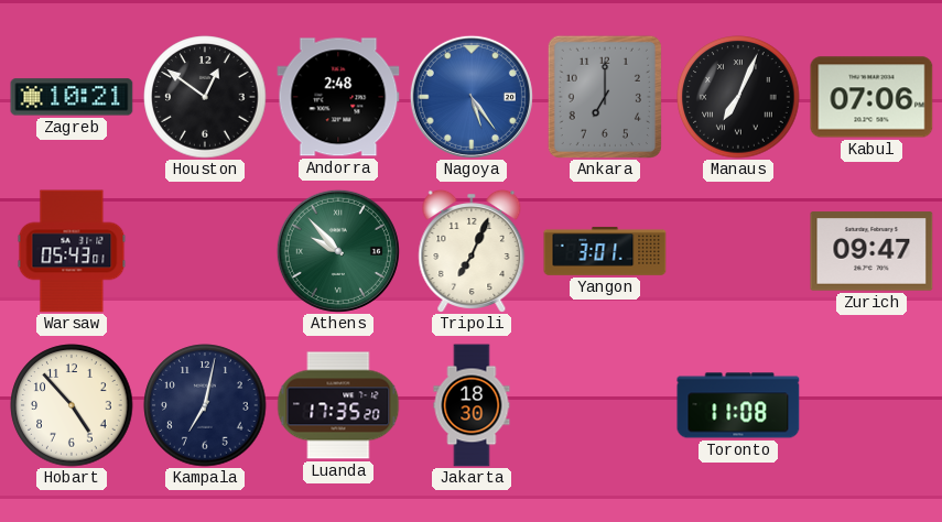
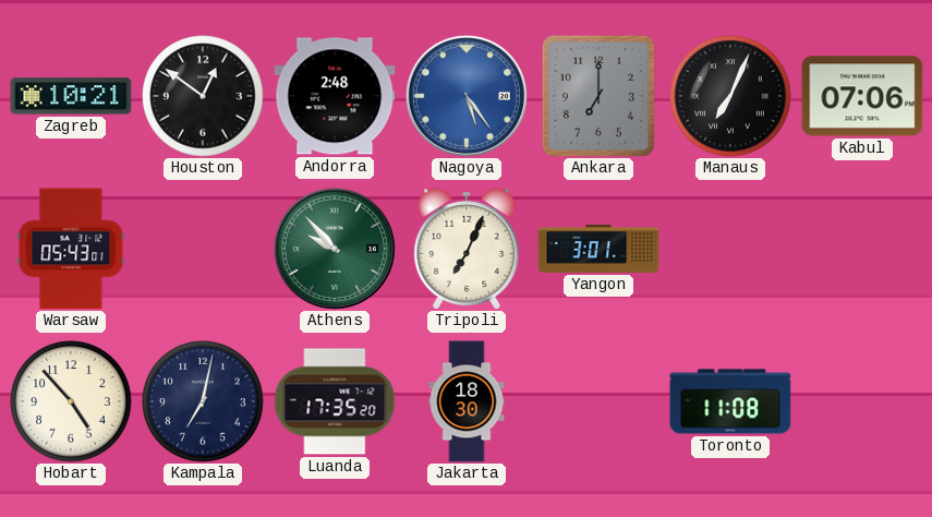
Zurich: 09:47 -> none
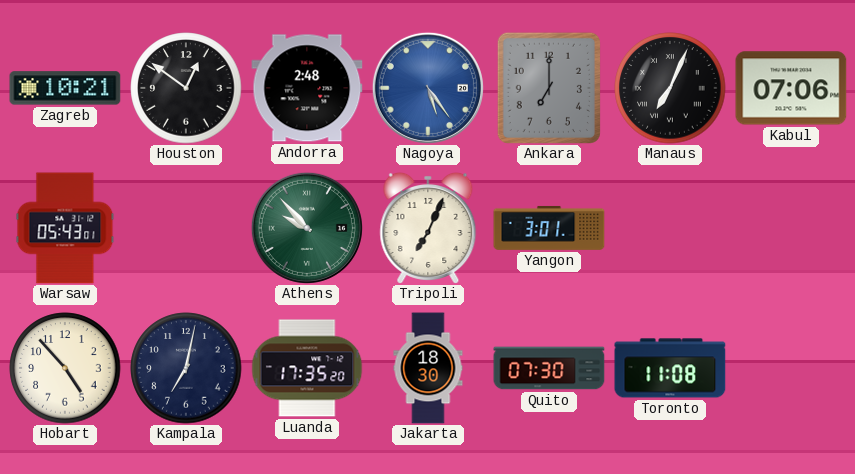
Quito: none -> 07:30
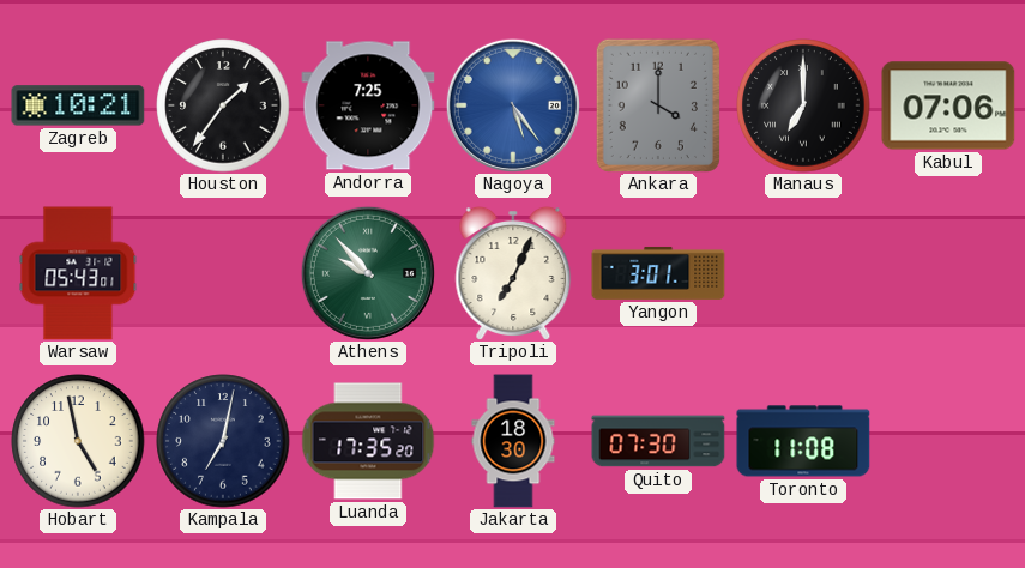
Houston: 12:51 -> 1:36
Andorra: 2:48 -> 7:25
Ankara: 7:00 -> 4:00
Manaus: 7:04 -> 7:00
Hobart: 4:53 -> 4:58
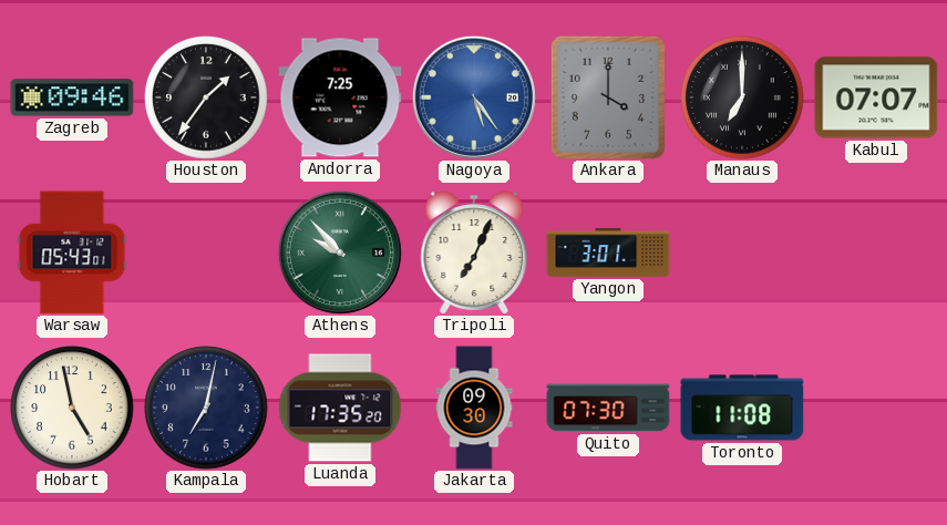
Zagreb: 10:21 -> 09:46
Kabul: 07:06 -> 07:07
Jakarta: 18:30 -> 09:30
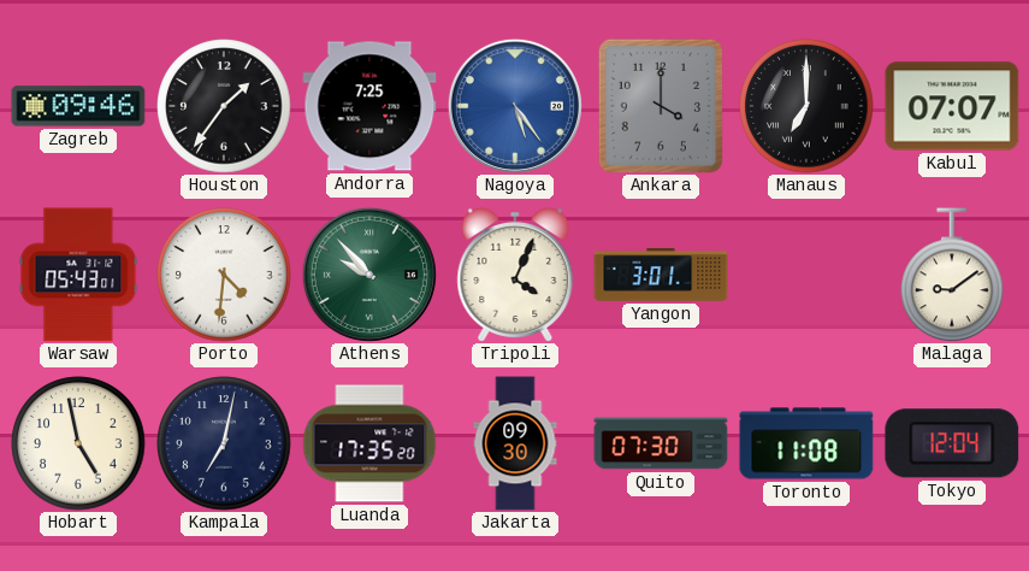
Porto: none -> 4:31
Tripoli: 7:04 -> 4:04
Malaga: none -> 9:09
Tokyo: none -> 12:04
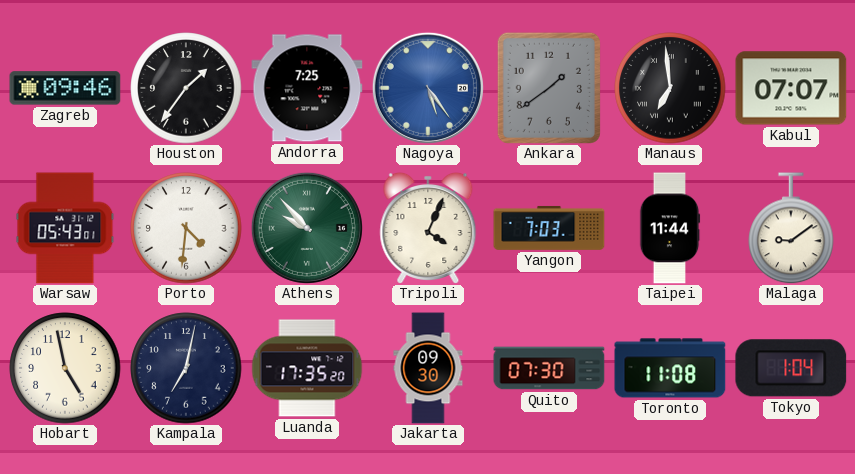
Ankara: 4:00 -> 1:39
Manaus: 7:00 -> 6:59
Yangon: 3:01 -> 7:03
Taipei: none -> 11:44
Tokyo: 12:04 -> 1:04
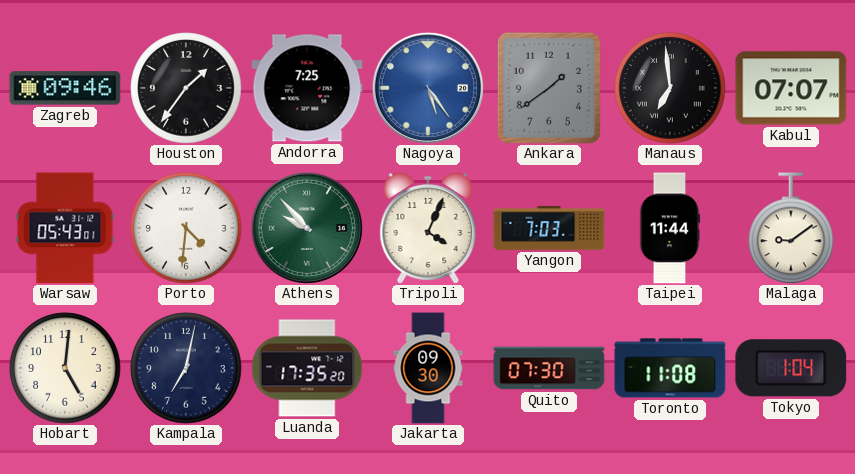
Hobart: 4:58 -> 5:01
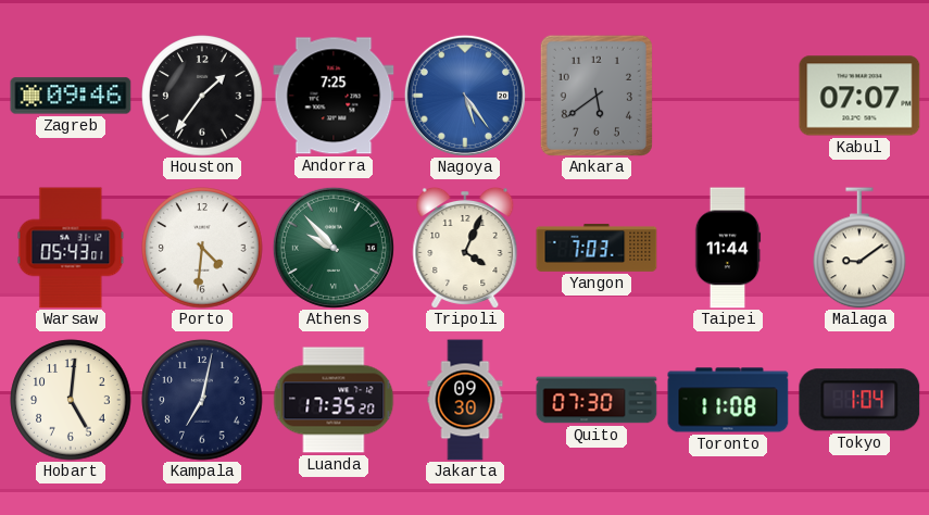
Ankara: 1:39 -> 5:39
Manaus: 6:59 -> none
